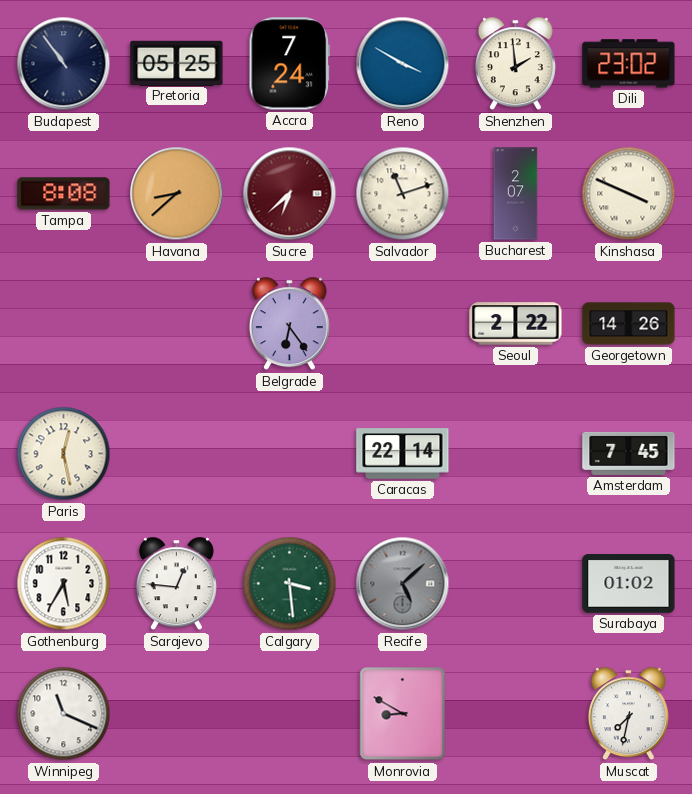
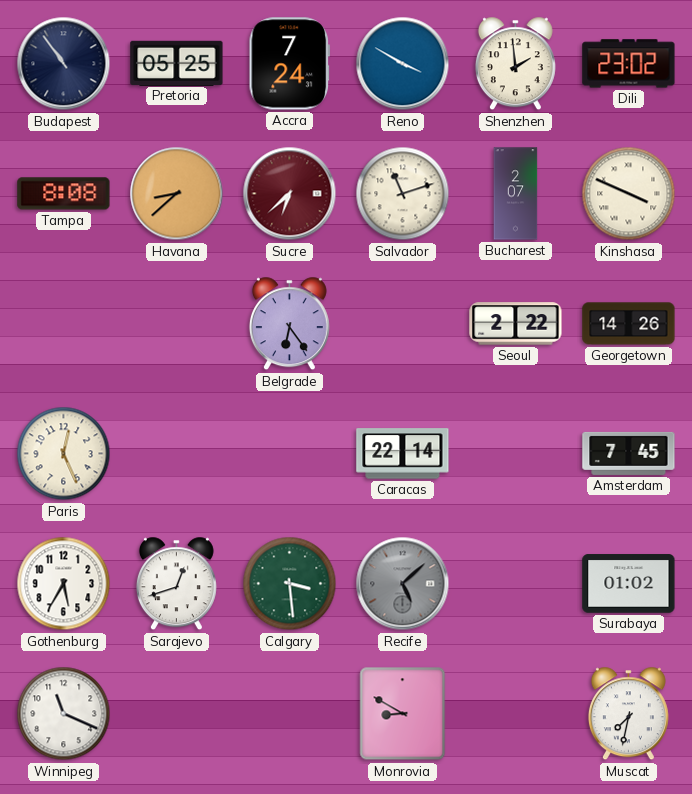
Paris: 12:28 -> 12:26
Sarajevo: 12:46 -> 12:42
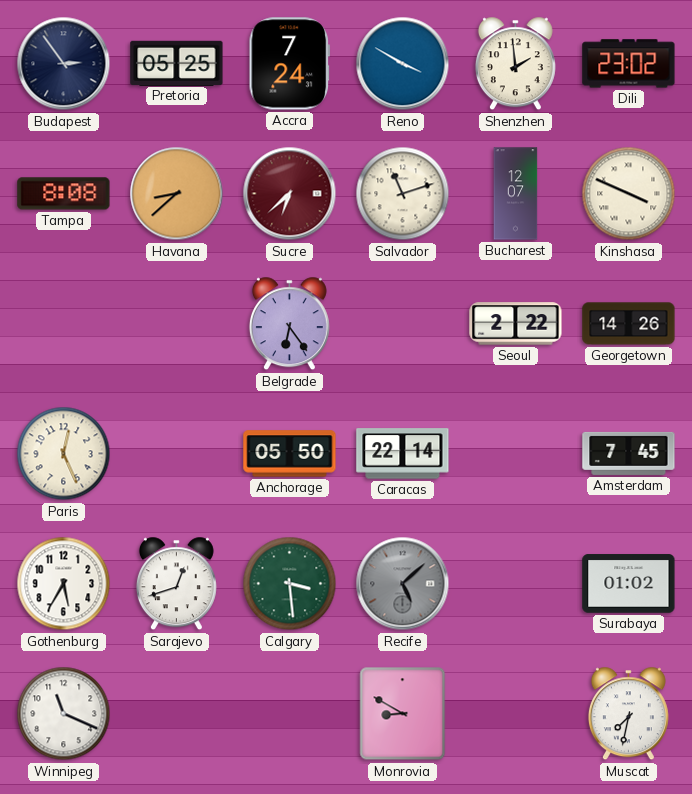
Budapest: 10:54 -> 2:54
Bucharest: 2:07 -> 12:07
Anchorage: none -> 05:50
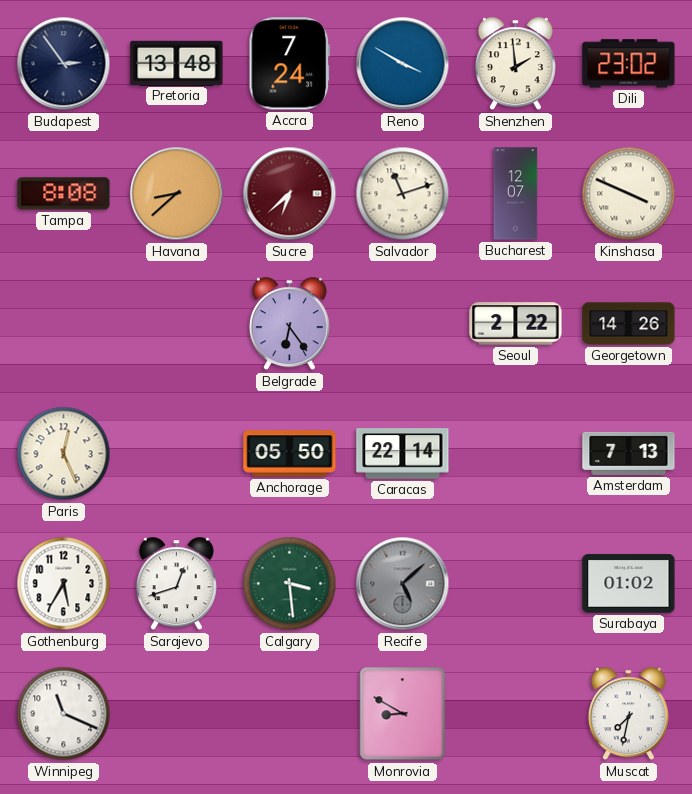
Pretoria: 05:25 -> 13:48
Amsterdam: 7:45 -> 7:13
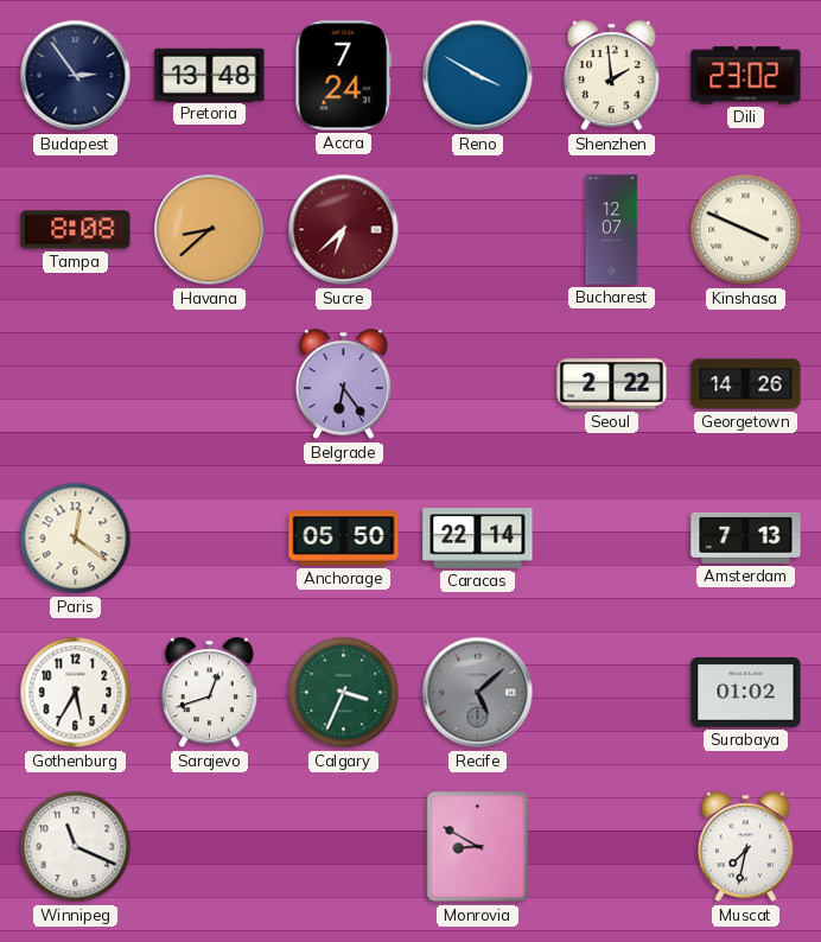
Salvador: 11:12 -> none
Paris: 12:26 -> 12:21
Calgary: 3:29 -> 3:34
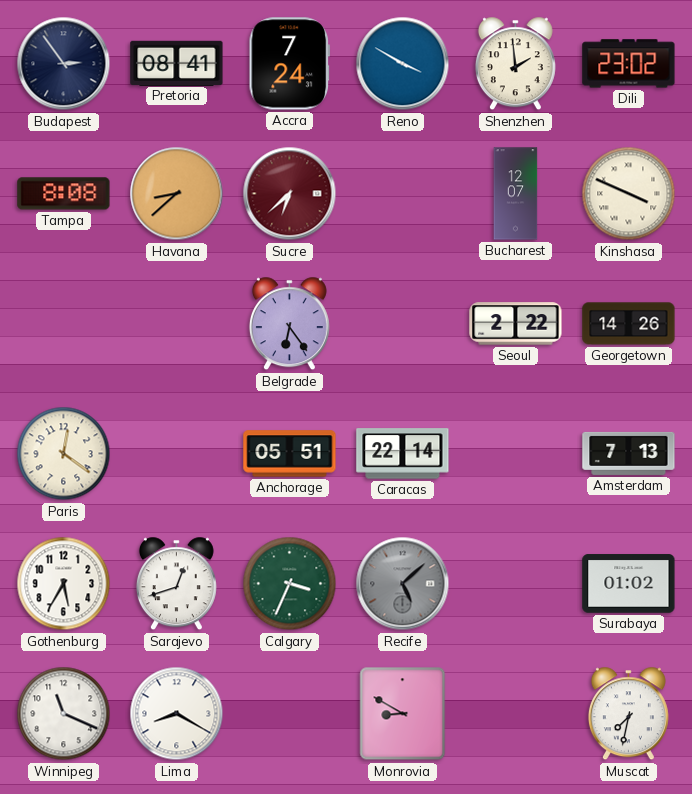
Pretoria: 13:48 -> 08:41
Anchorage: 05:50 -> 05:51
Lima: none -> 8:20
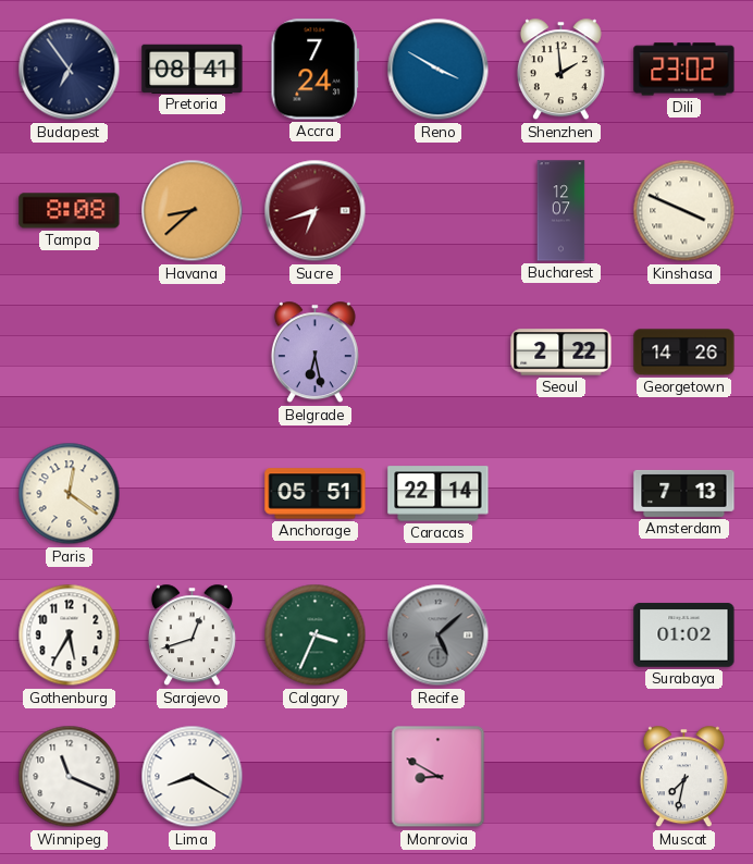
Budapest: 2:54 -> 6:54
Sucre: 6:38 -> 6:42
Belgrade: 6:24 -> 6:28
